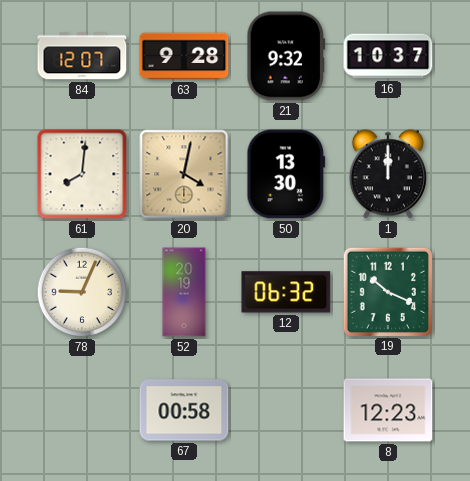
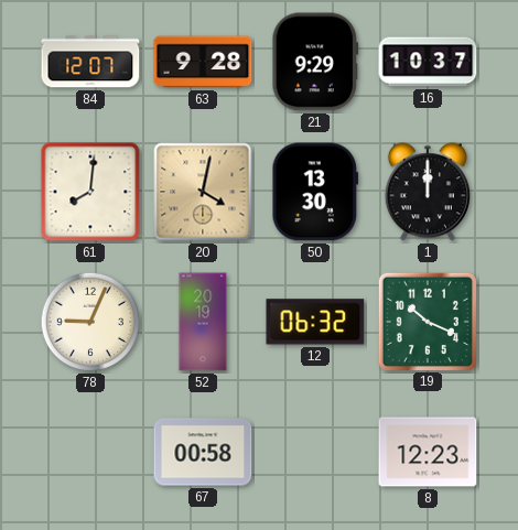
21: 9:32 -> 9:29
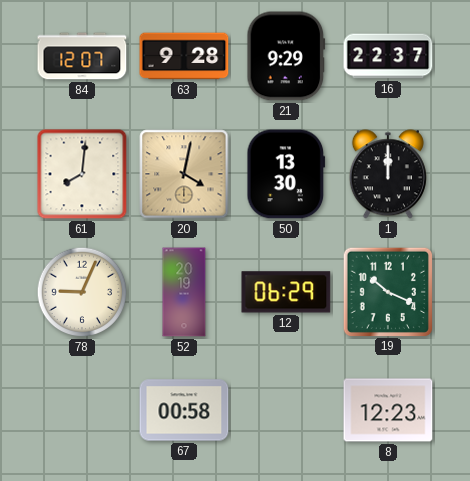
16: 10:37 -> 22:37
12: 06:32 -> 06:29
